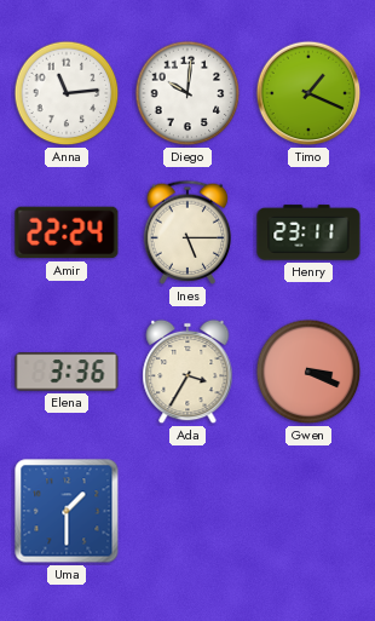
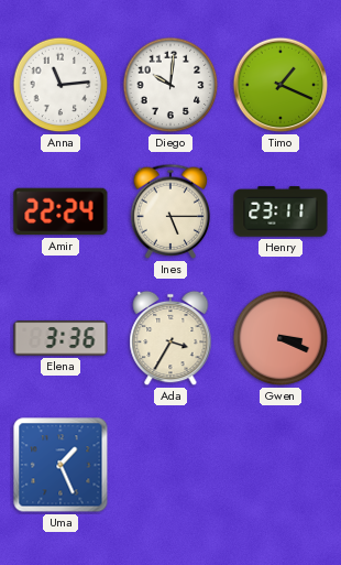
Uma: 1:30 -> 1:26
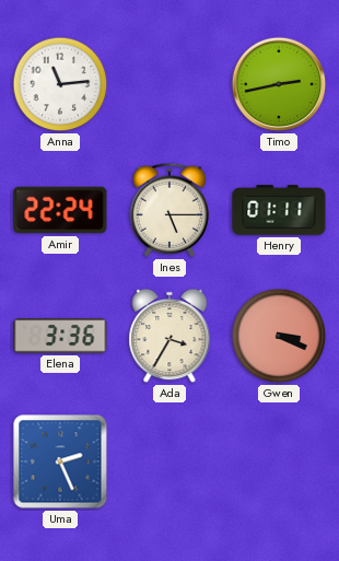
Diego: 10:01 -> none
Timo: 1:19 -> 2:43
Henry: 23:11 -> 01:11
Uma: 1:26 -> 2:26
